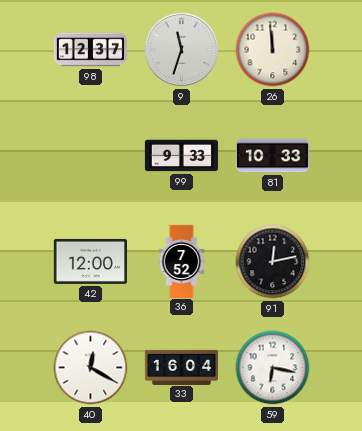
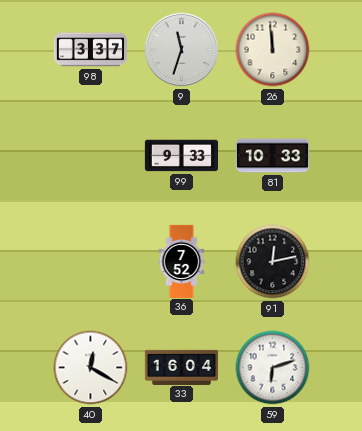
98: 12:37 -> 3:37
42: 12:00 -> none
59: 6:17 -> 6:12
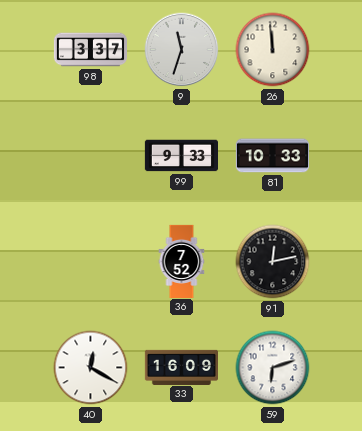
33: 16:04 -> 16:09
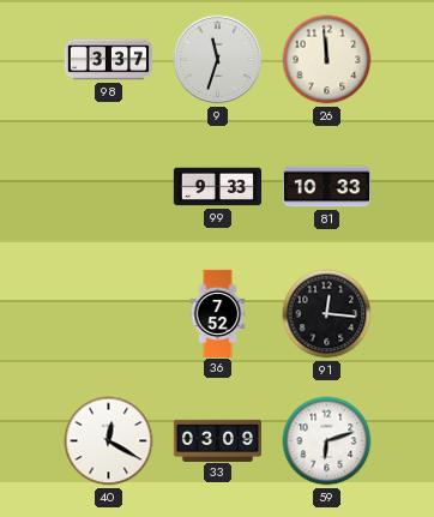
91: 12:13 -> 12:16
33: 16:09 -> 03:09
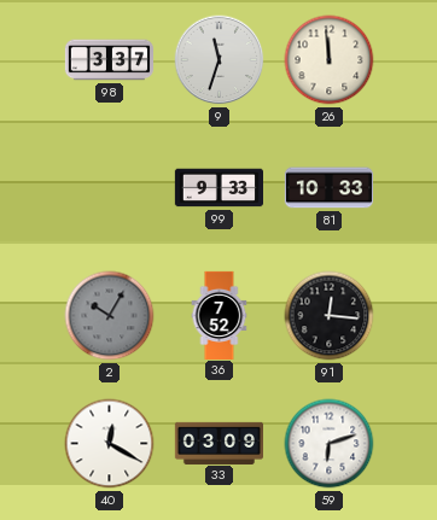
2: none -> 10:05
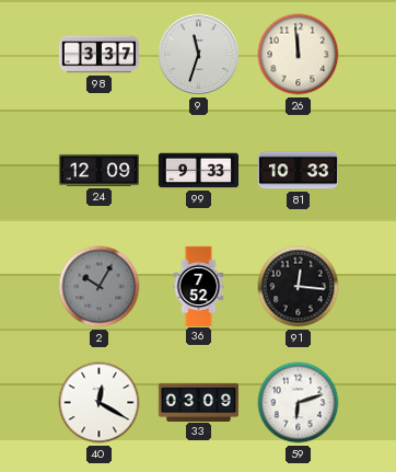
24: none -> 12:09
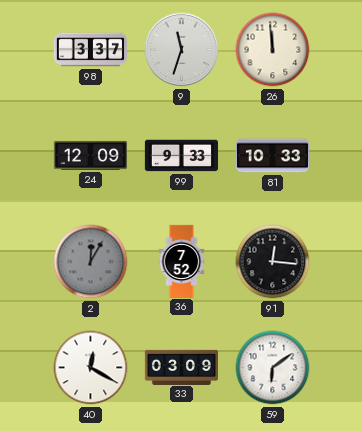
2: 10:05 -> 12:05
59: 6:12 -> 6:09
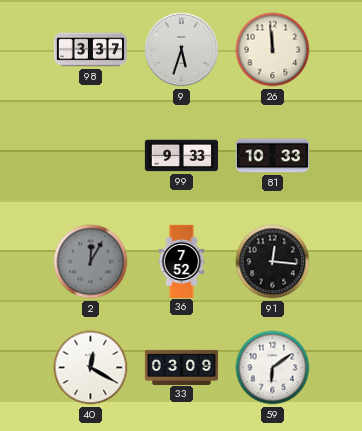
9: 11:33 -> 5:33
24: 12:09 -> none
